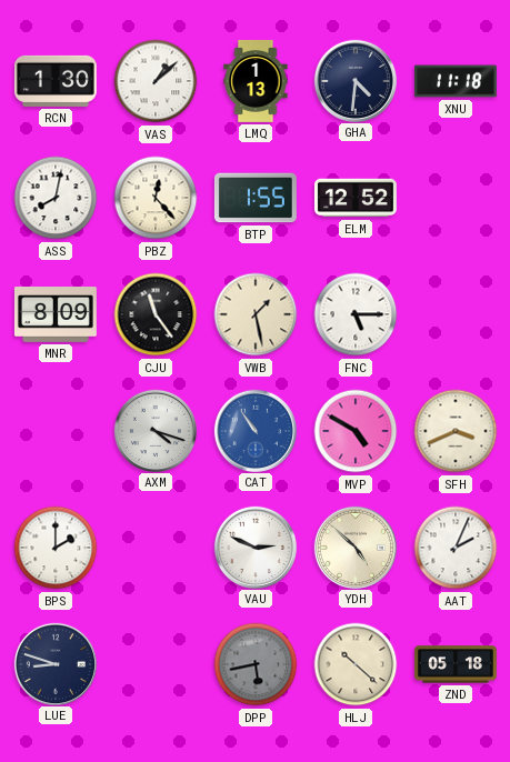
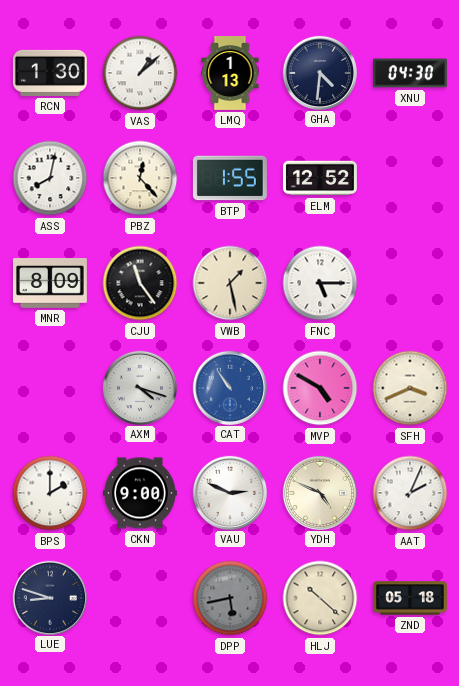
XNU: 11:18 -> 04:30
CKN: none -> 9:00
YDH: 4:52 -> 4:49
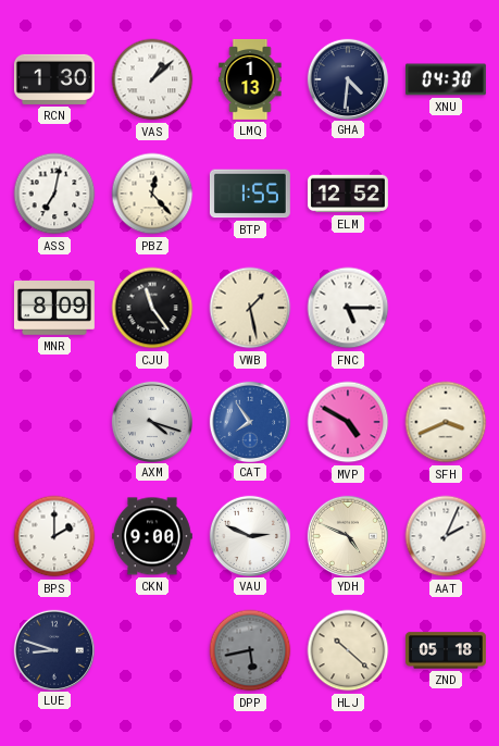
ASS: 8:02 -> 7:02
CAT: 10:54 -> 7:54
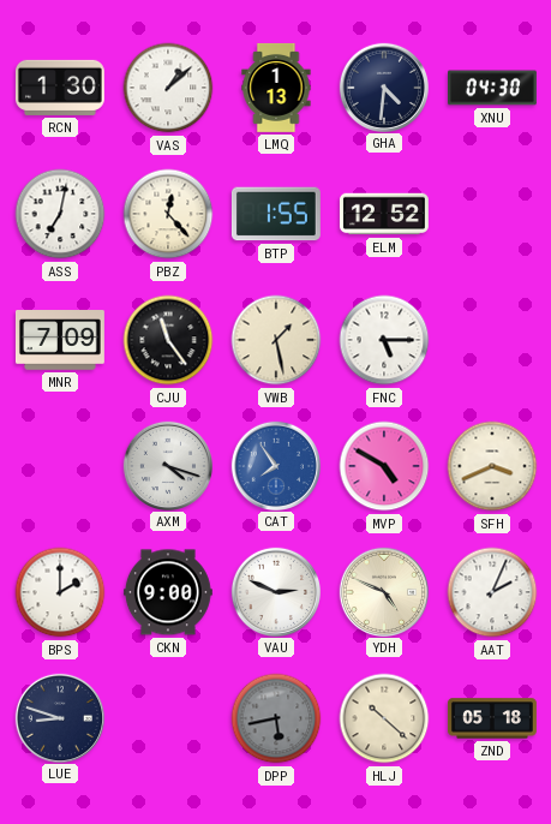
MNR: 8:09 -> 7:09
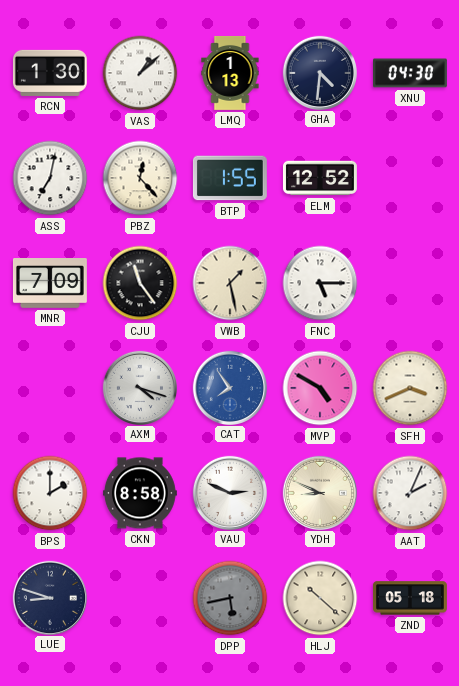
CKN: 9:00 -> 8:58
YDH: 4:49 -> 8:49
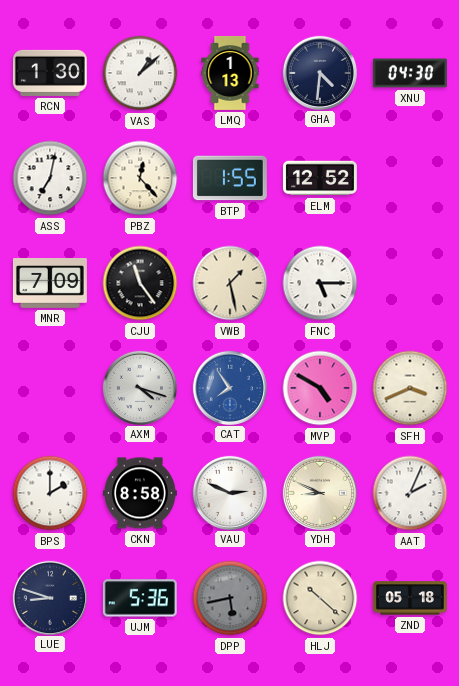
UJM: none -> 5:36
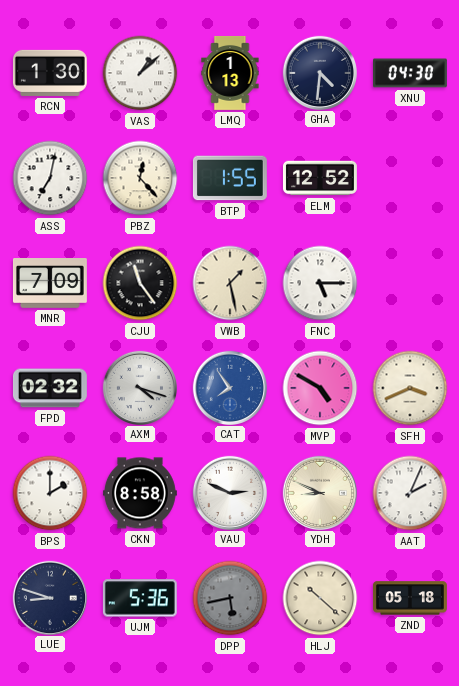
FPD: none -> 02:32
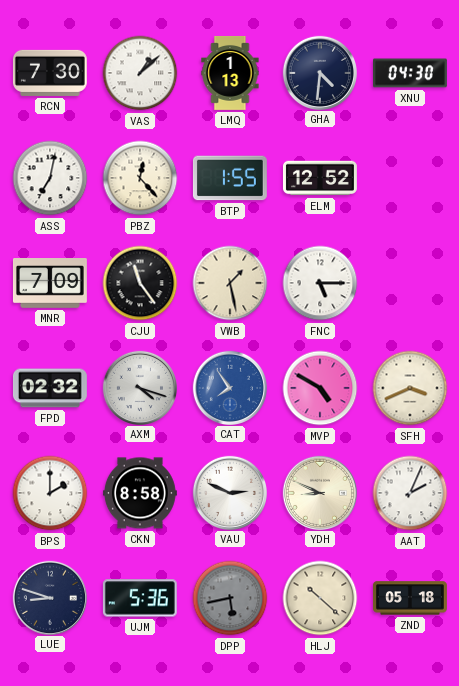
RCN: 1:30 -> 7:30
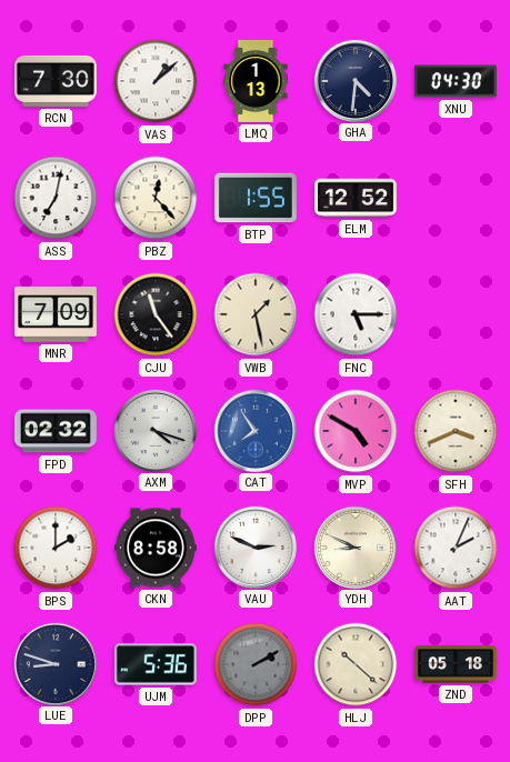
DPP: 5:43 -> 2:10
